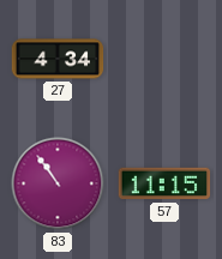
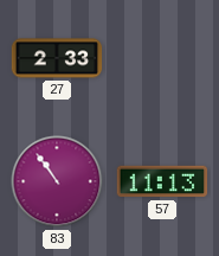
27: 4:34 -> 2:33
57: 11:15 -> 11:13
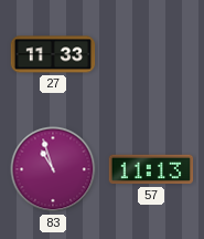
27: 2:33 -> 11:33
83: 10:54 -> 10:57
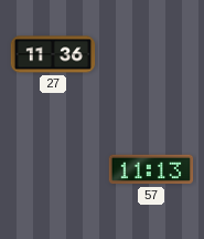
27: 11:33 -> 11:36
83: 10:57 -> none
